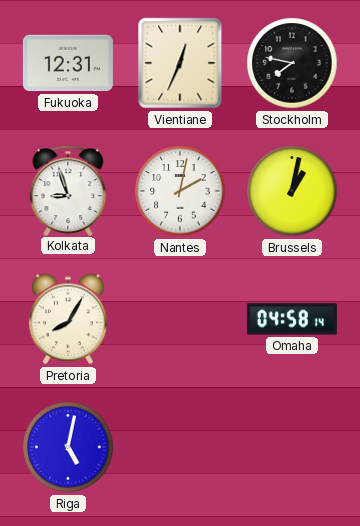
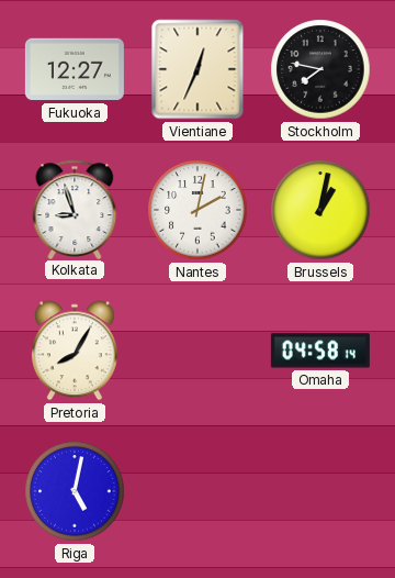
Fukuoka: 12:31 -> 12:27
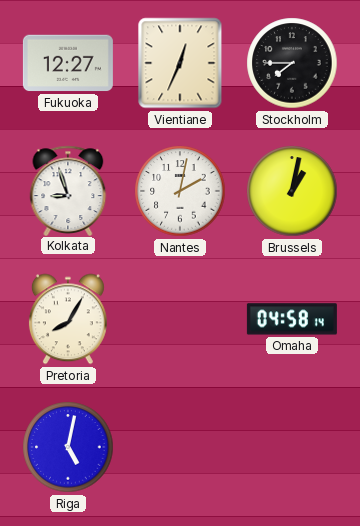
Stockholm: 7:47 -> 7:45
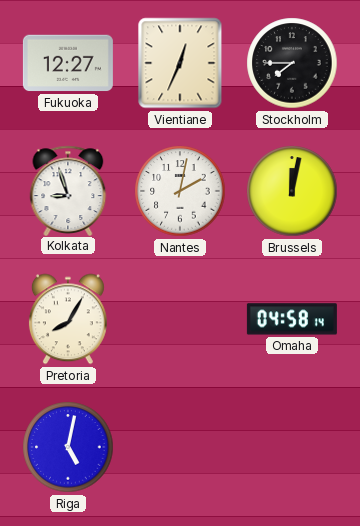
Brussels: 1:02 -> 12:02
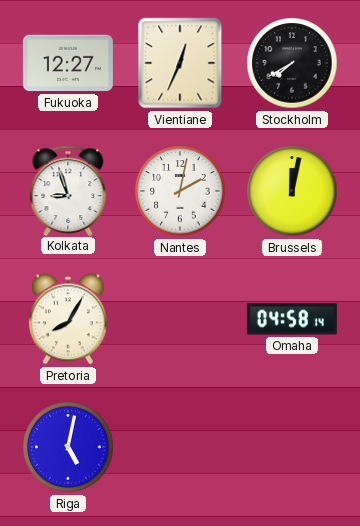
Stockholm: 7:45 -> 7:40
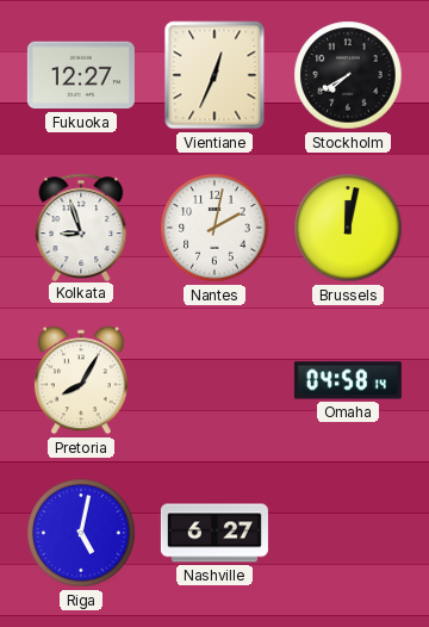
Nashville: none -> 6:27
